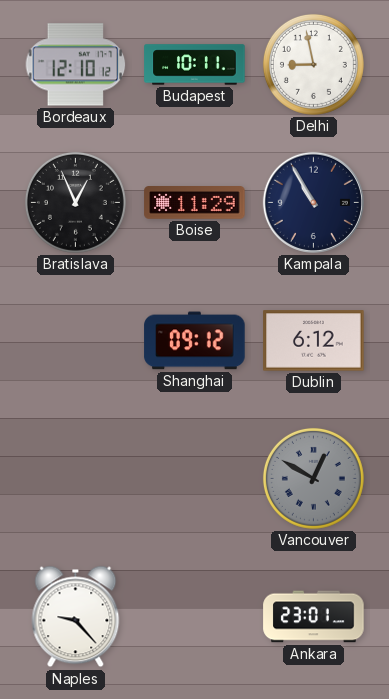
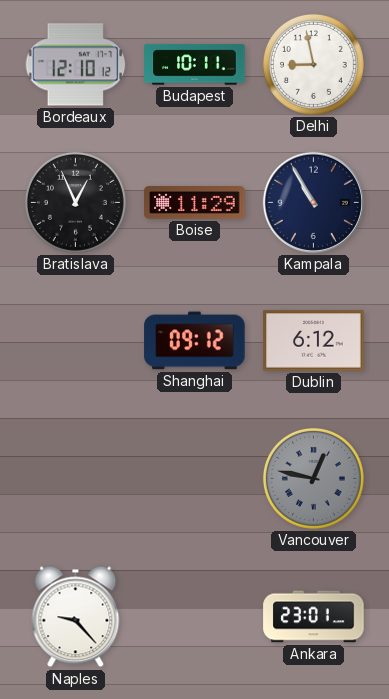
Vancouver: 12:50 -> 12:47
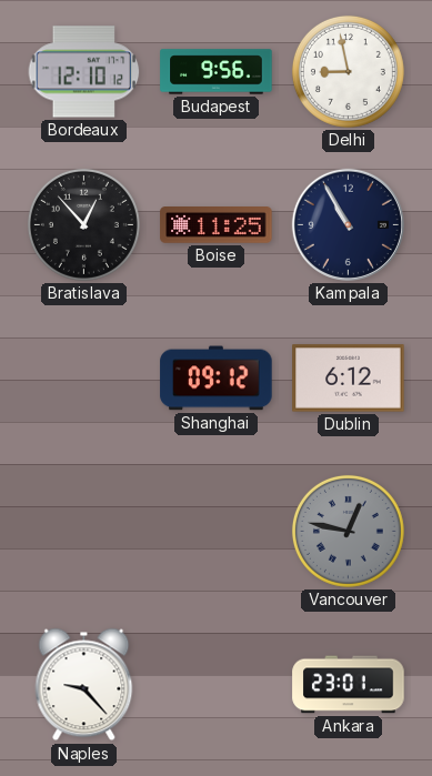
Budapest: 10:11 -> 9:56
Bratislava: 12:56 -> 12:53
Boise: 11:29 -> 11:25
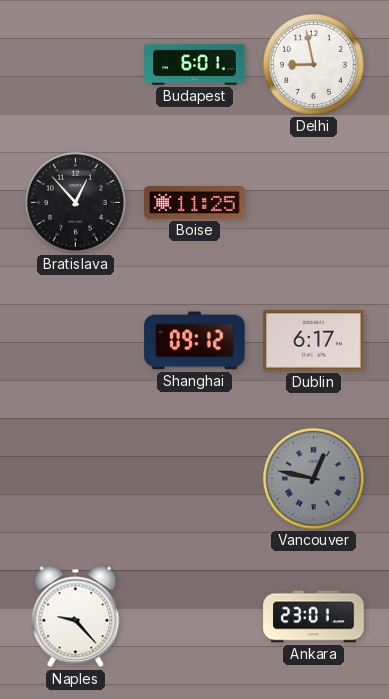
Bordeaux: 12:10 -> none
Budapest: 9:56 -> 6:01
Kampala: 10:55 -> none
Dublin: 6:12 -> 6:17
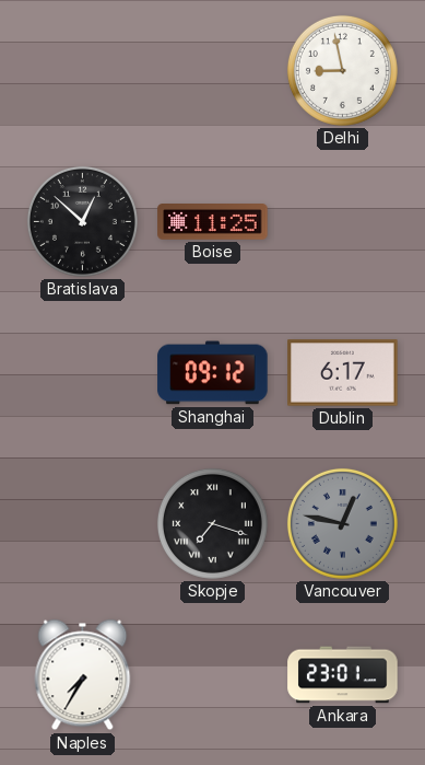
Budapest: 6:01 -> none
Bratislava: 12:53 -> 12:52
Skopje: none -> 7:18
Naples: 9:23 -> 7:35
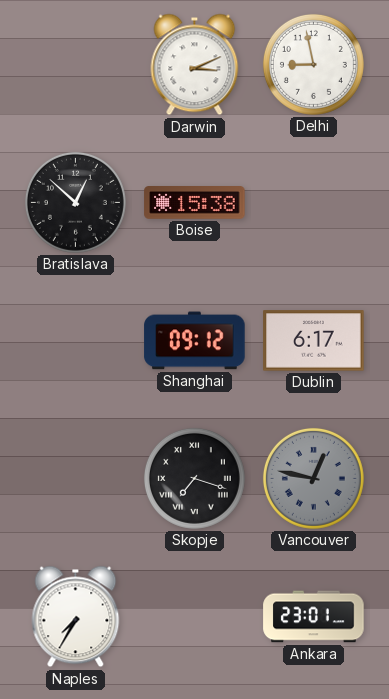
Darwin: none -> 3:11
Boise: 11:25 -> 15:38
